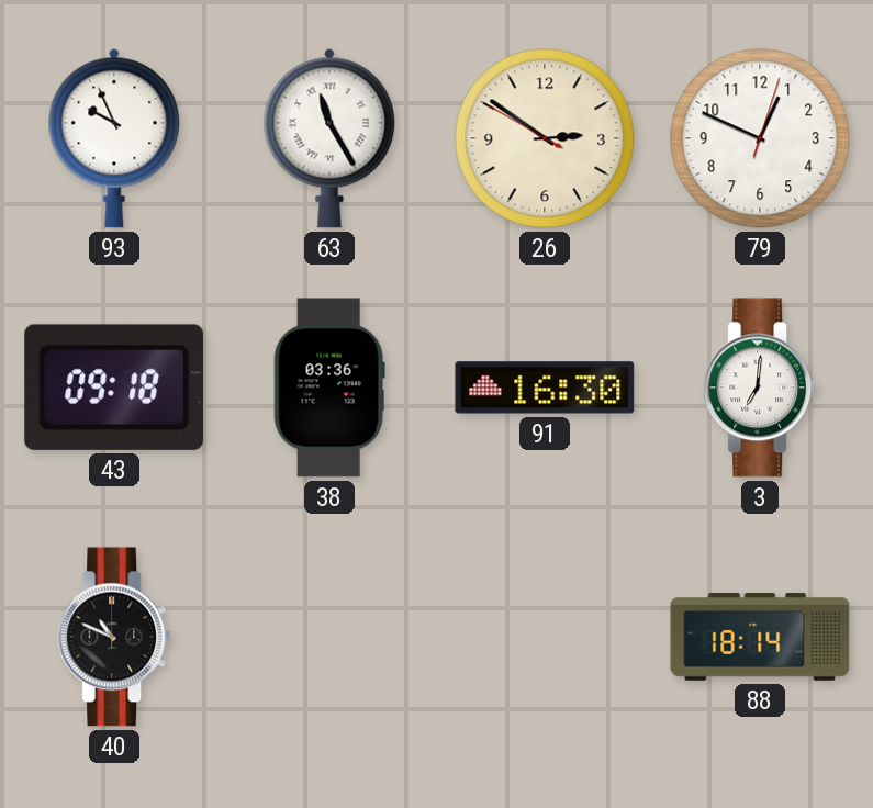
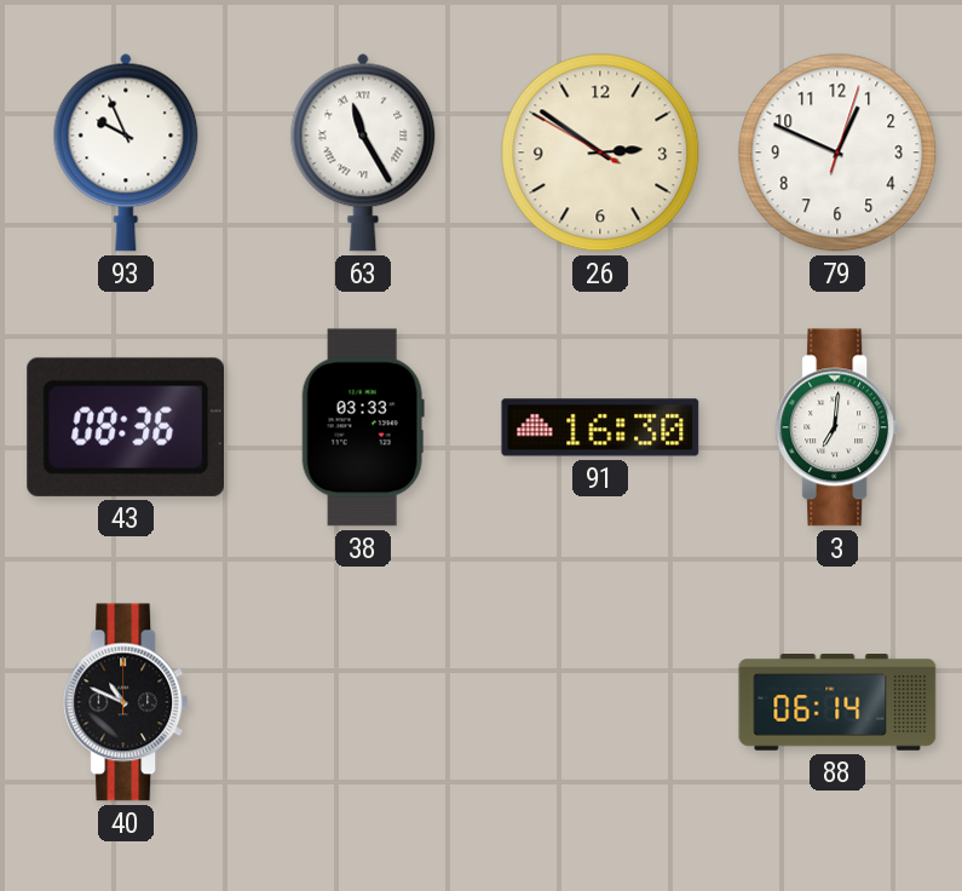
43: 09:18 -> 08:36
38: 03:36 -> 03:33
88: 18:14 -> 06:14
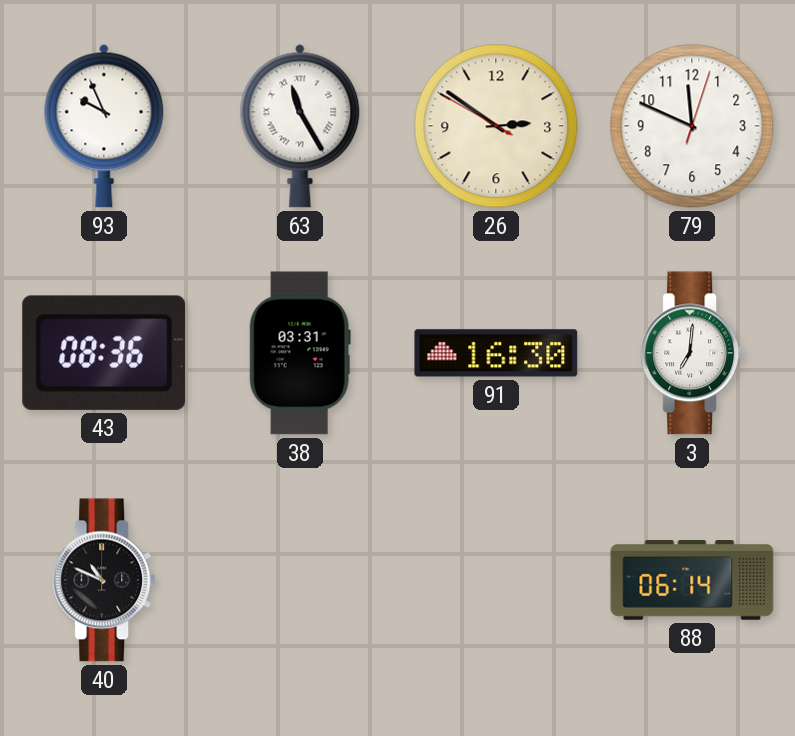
79: 12:49 -> 11:49
38: 03:33 -> 03:31
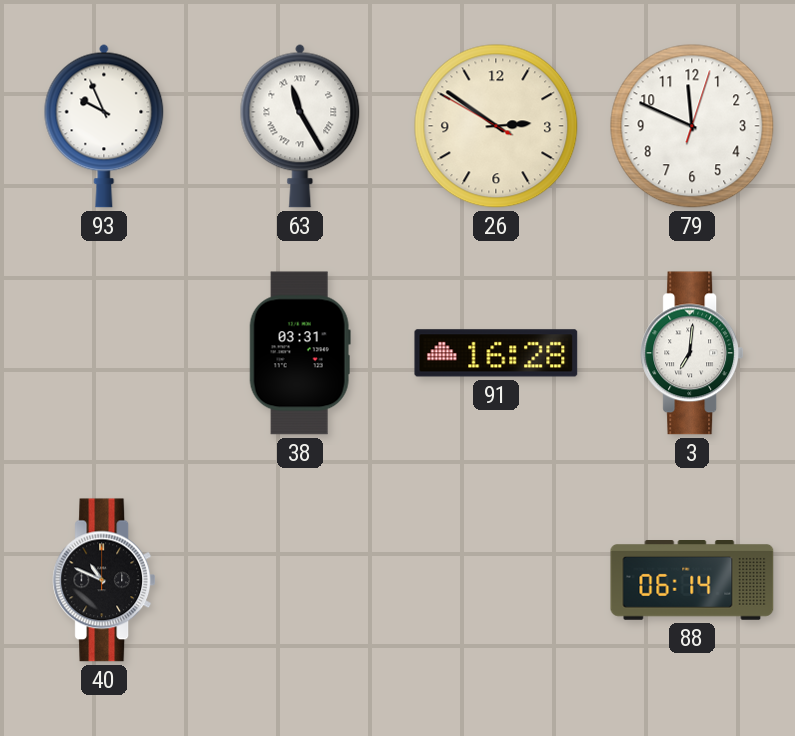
43: 08:36 -> none
91: 16:30 -> 16:28
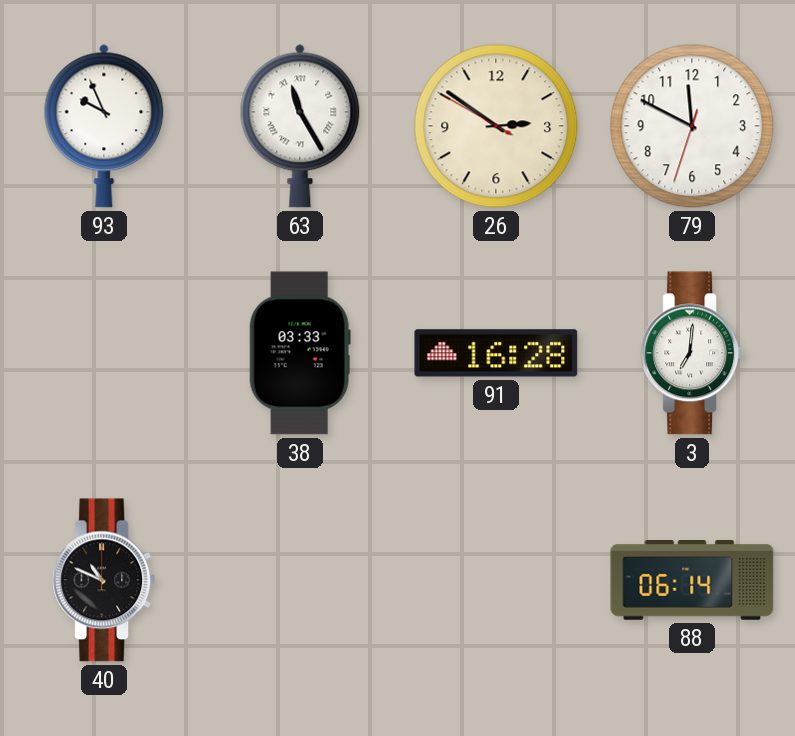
79: 11:49:03 -> 11:49:33
38: 03:31 -> 03:33
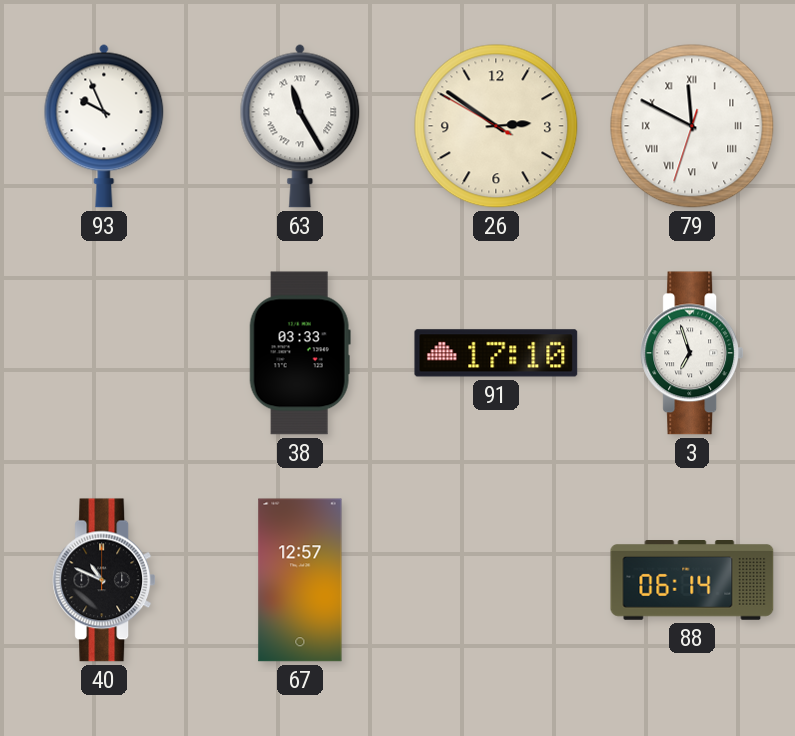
79 numerals: Arabic -> Roman
91: 16:28 -> 17:10
3: 7:01 -> 6:57
67: none -> 12:57
